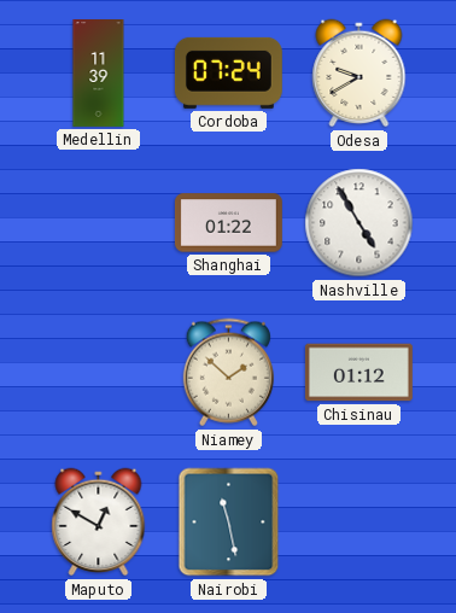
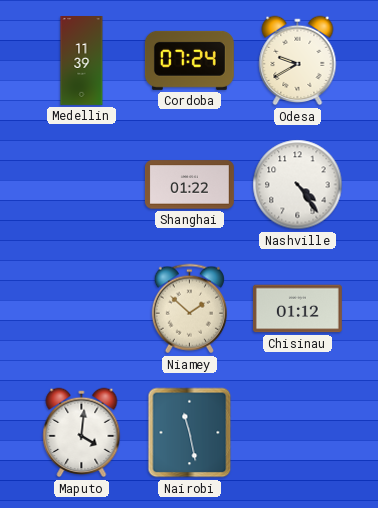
Nashville: 4:55 -> 4:24
Maputo: 12:50 -> 4:01
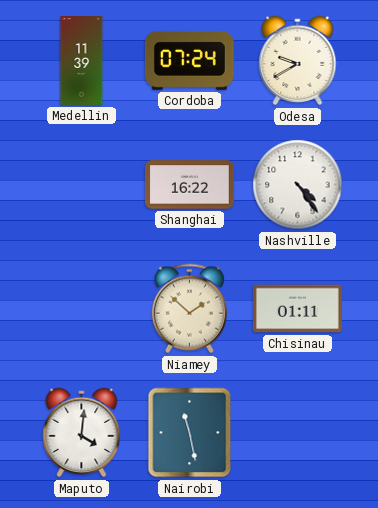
Shanghai: 01:22 -> 16:22
Chisinau: 01:12 -> 01:11
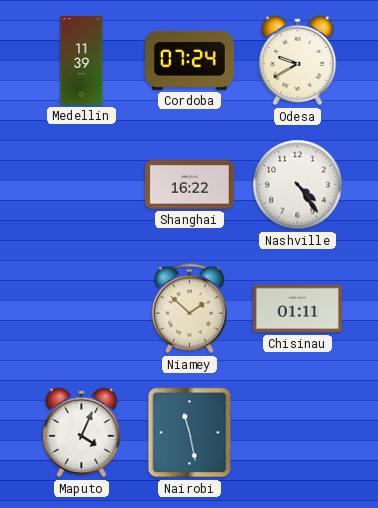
Maputo: 4:01 -> 4:04
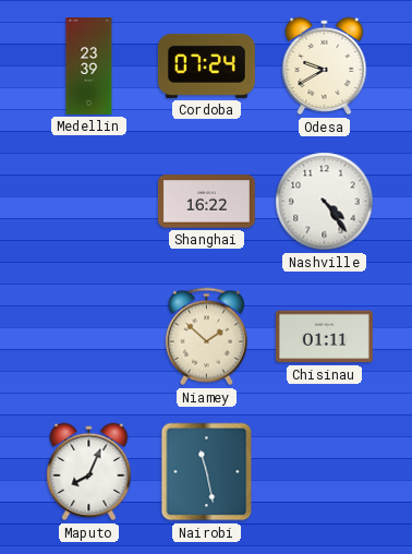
Medellin: 11:39 -> 23:39
Maputo: 4:04 -> 8:04
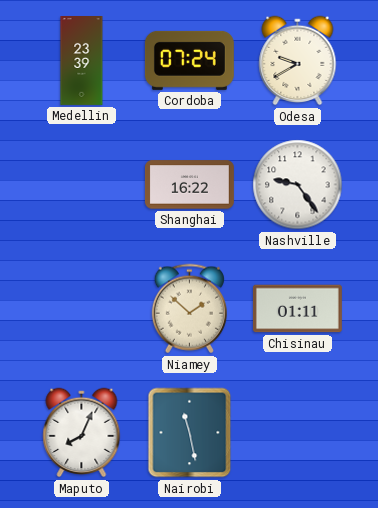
Nashville: 4:24 -> 9:24
